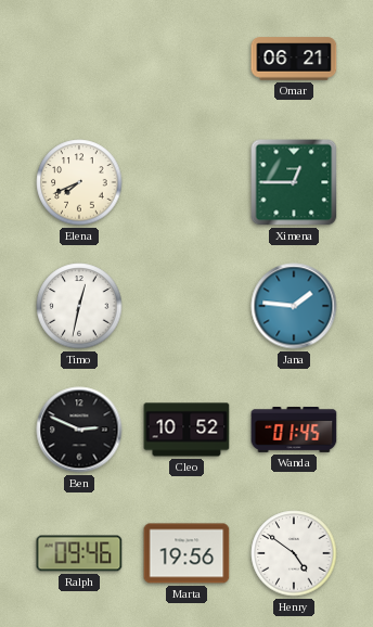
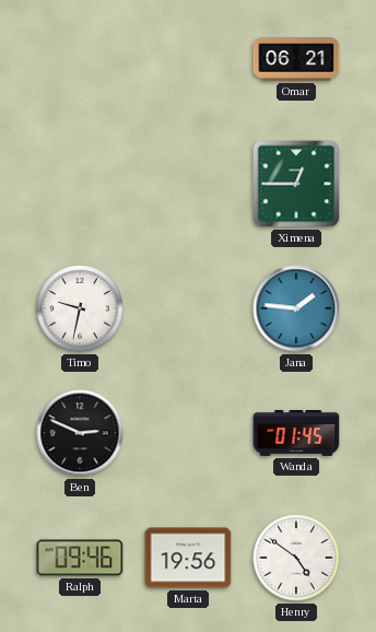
Elena: 7:41 -> none
Timo: 12:32 -> 9:32
Cleo: 10:52 -> none
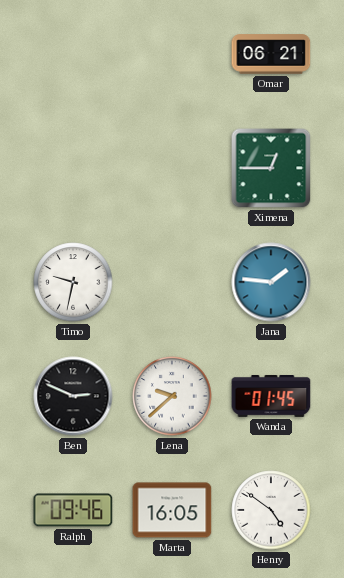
Lena: none -> 9:38
Marta: 19:56 -> 16:05
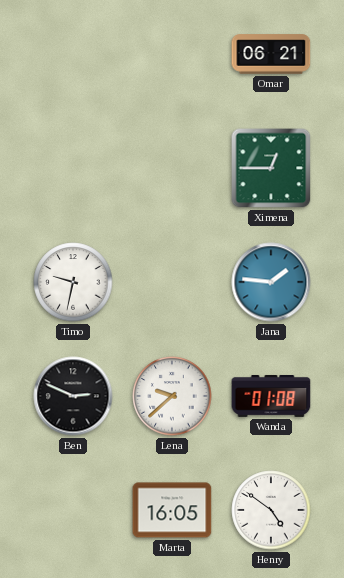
Wanda: 01:45 -> 01:08
Ralph: 09:46 -> none
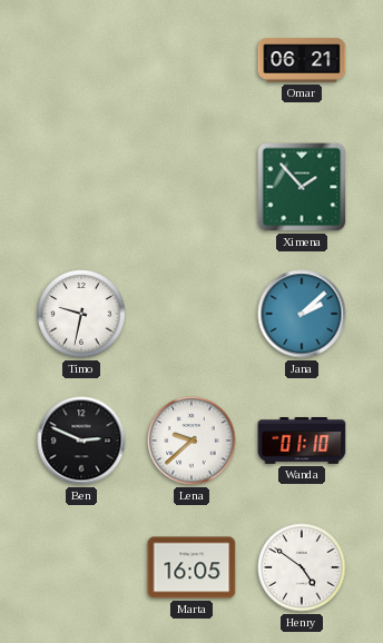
Ximena: 12:45 -> 1:53
Jana: 1:46 -> 2:08
Wanda: 01:08 -> 01:10
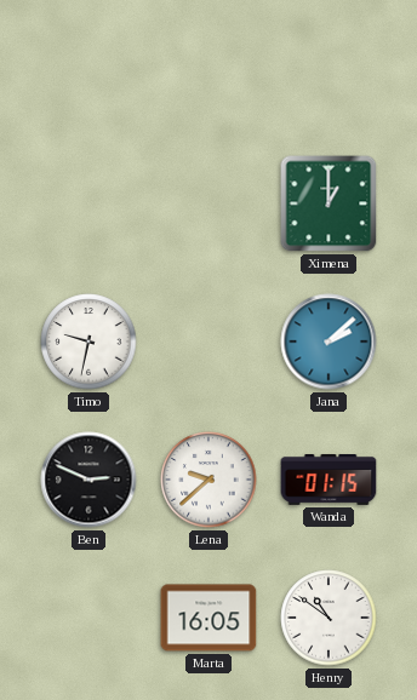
Omar: 06:21 -> none
Ximena: 1:53 -> 1:00
Wanda: 01:10 -> 01:15
Henry: 4:51 -> 10:51
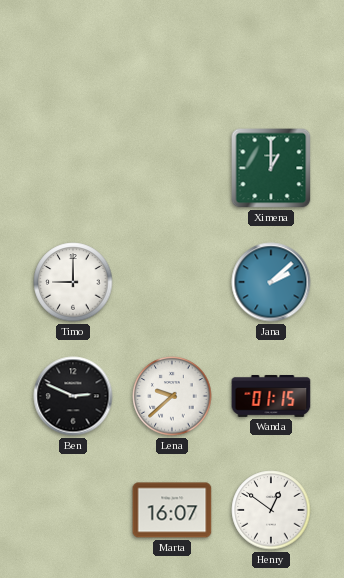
Timo: 9:32 -> 9:00
Marta: 16:05 -> 16:07
Henry: 10:51 -> 12:51
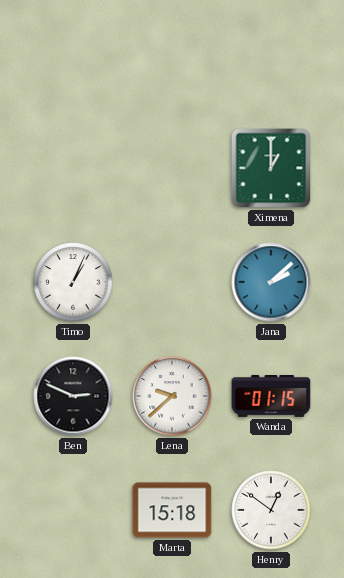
Timo: 9:00 -> 1:04
Marta: 16:07 -> 15:18
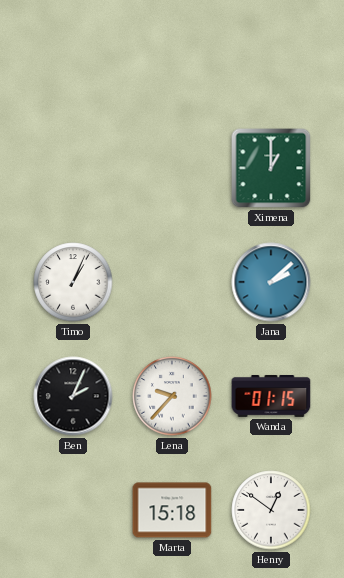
Ben: 2:49 -> 2:04
Lena: 9:38 -> 9:37
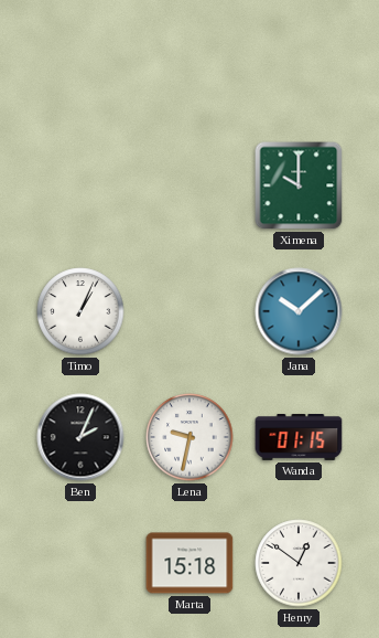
Ximena: 1:00 -> 10:00
Jana: 2:08 -> 10:08
Lena: 9:37 -> 9:32
